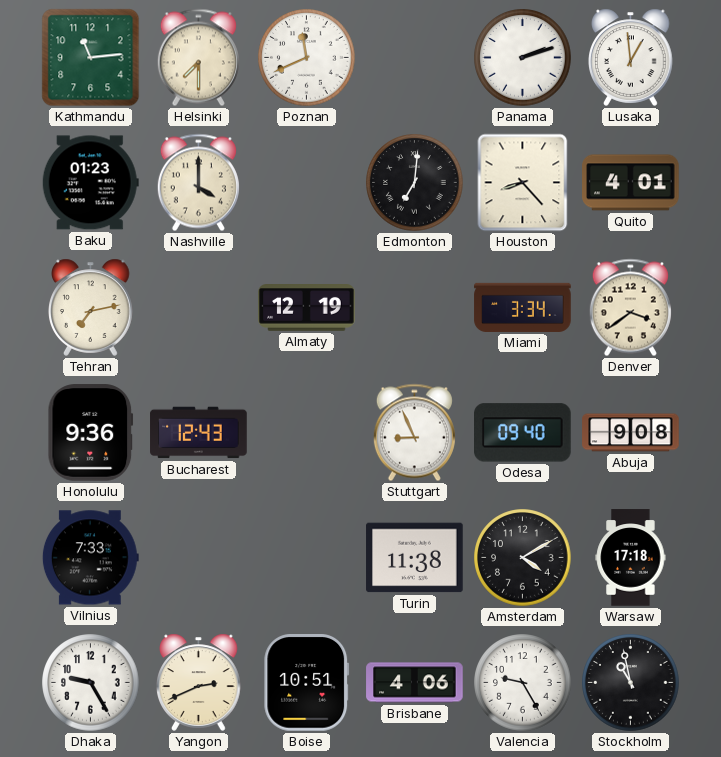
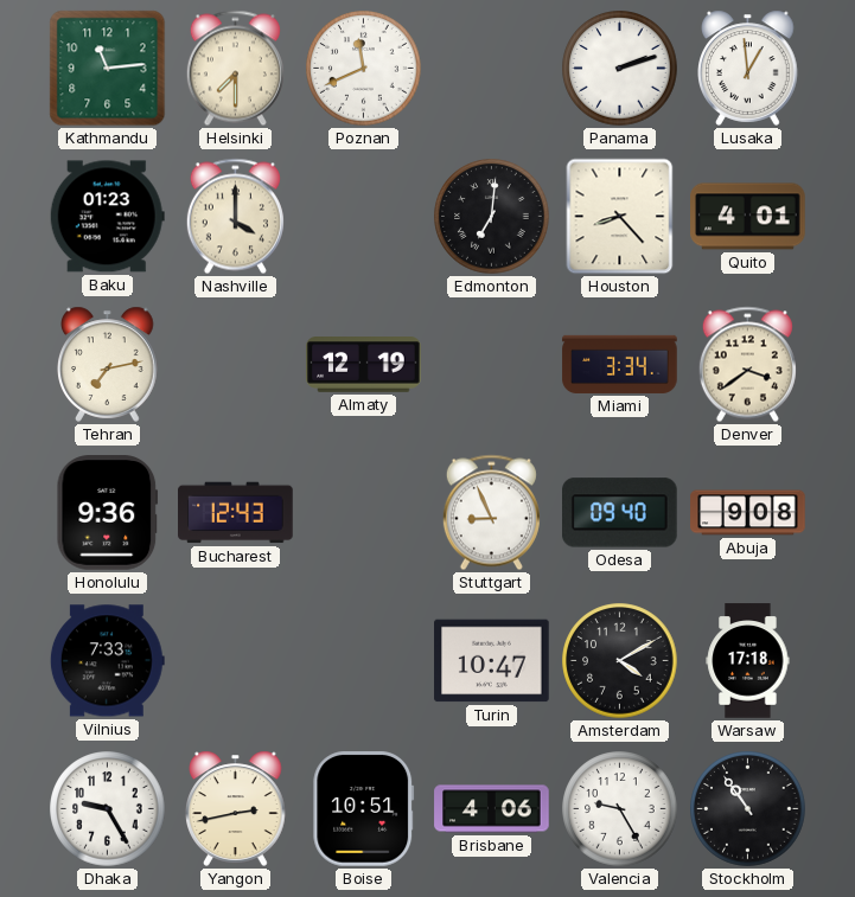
Turin: 11:38 -> 10:47
Yangon: 2:41 -> 2:43
Stockholm: 10:58 -> 10:54
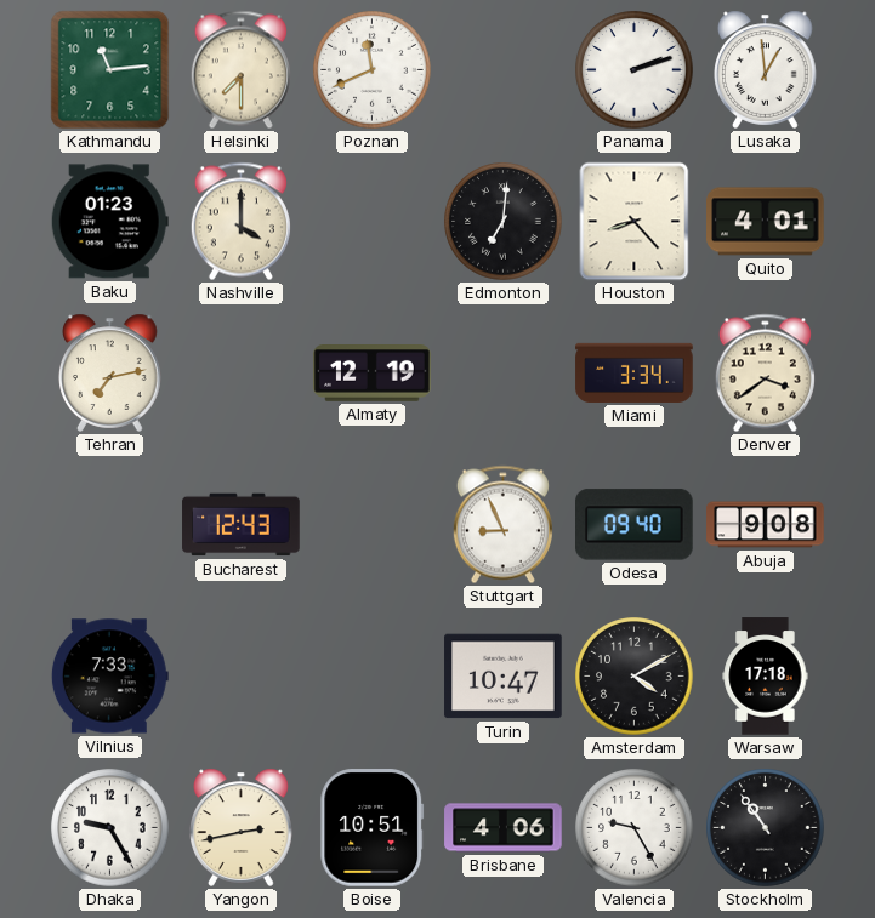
Honolulu: 9:36 -> none
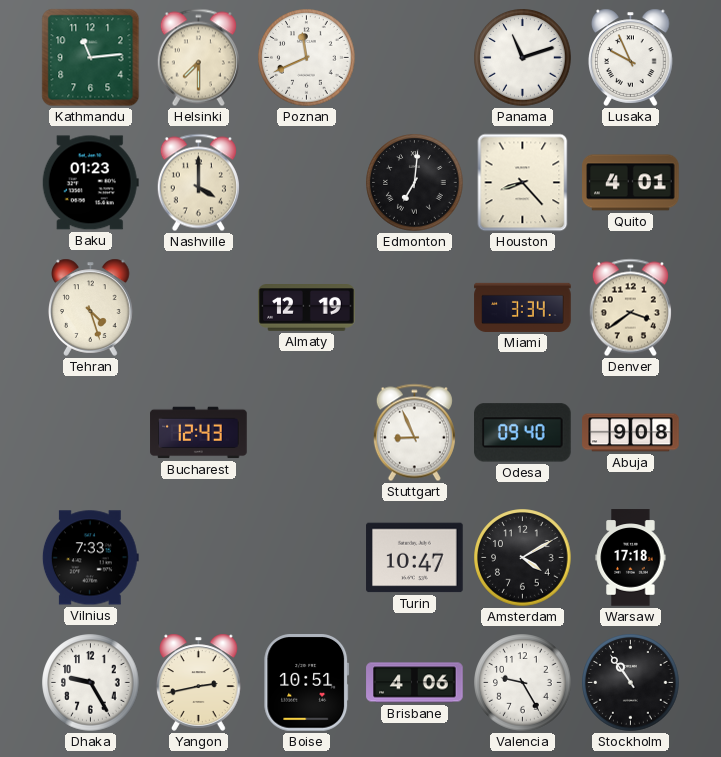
Panama: 2:12 -> 11:12
Lusaka: 12:59 -> 9:56
Tehran: 7:13 -> 4:27
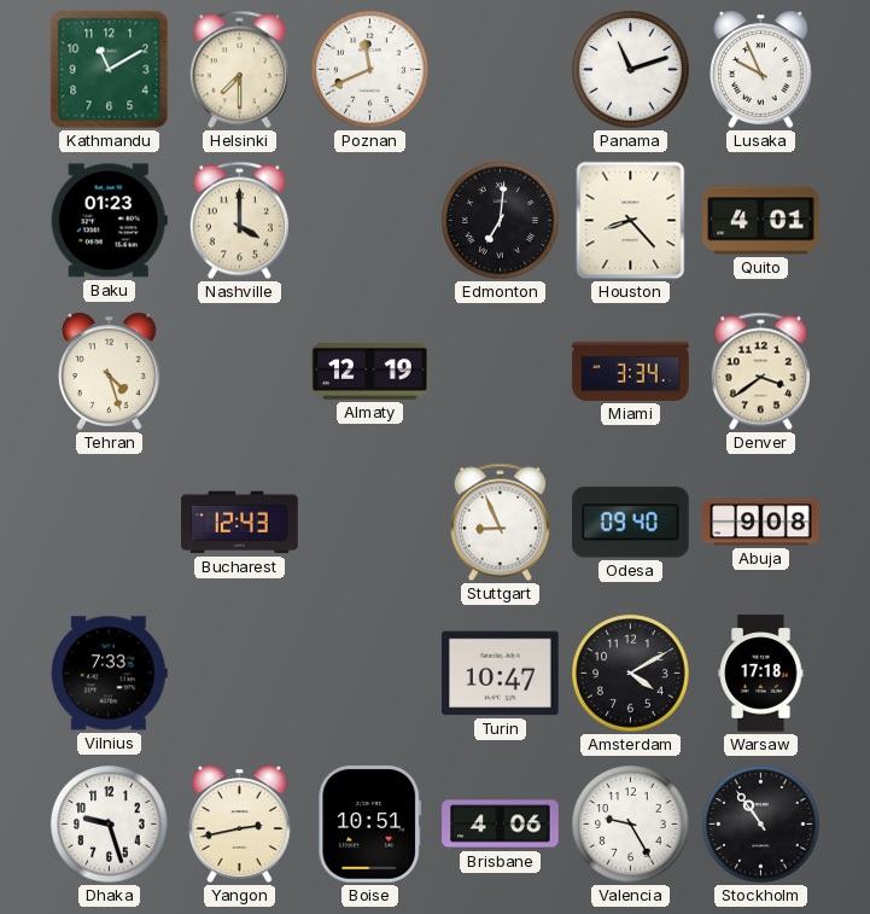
Kathmandu: 11:14 -> 11:10
Dhaka: 9:25 -> 9:27
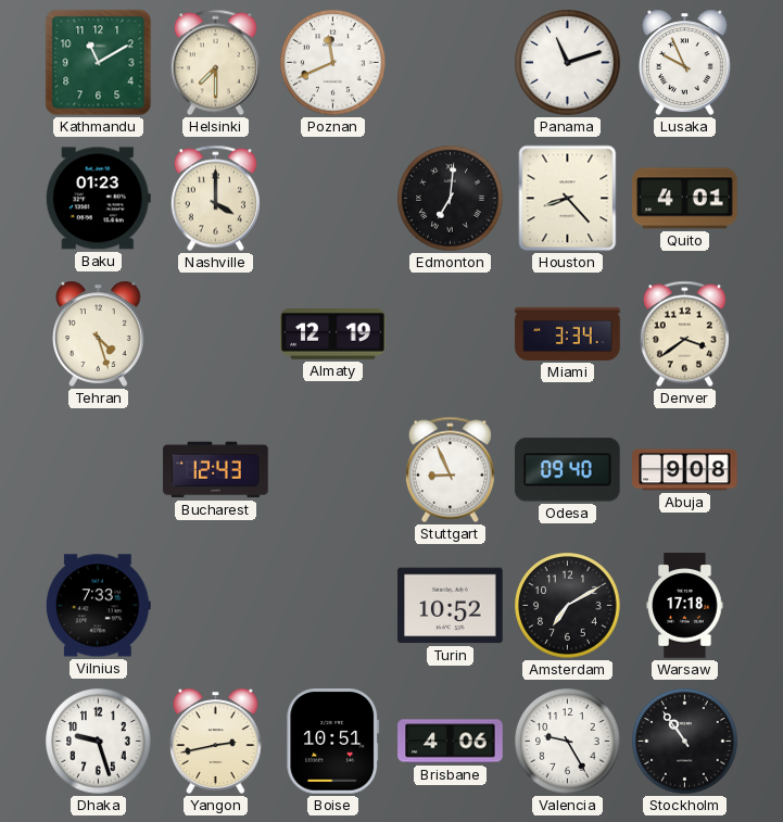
Turin: 10:47 -> 10:52
Amsterdam: 4:10 -> 7:10
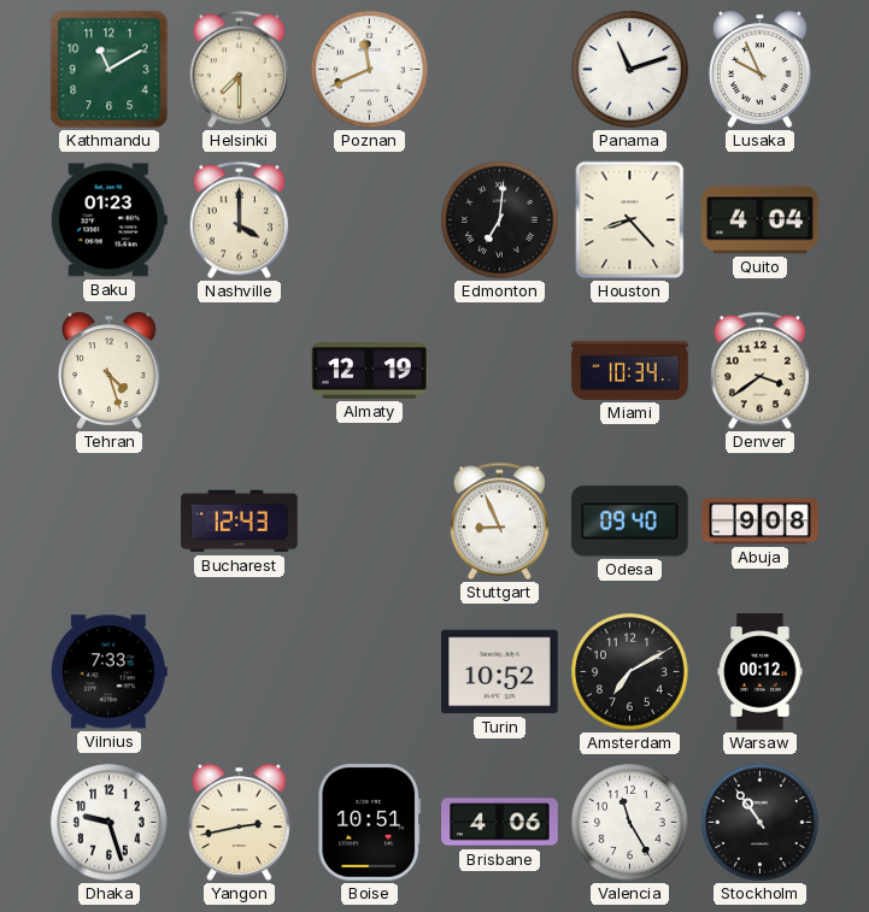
Quito: 4:01 -> 4:04
Miami: 3:34 -> 10:34
Warsaw: 17:18 -> 00:12
Valencia: 9:25 -> 11:25
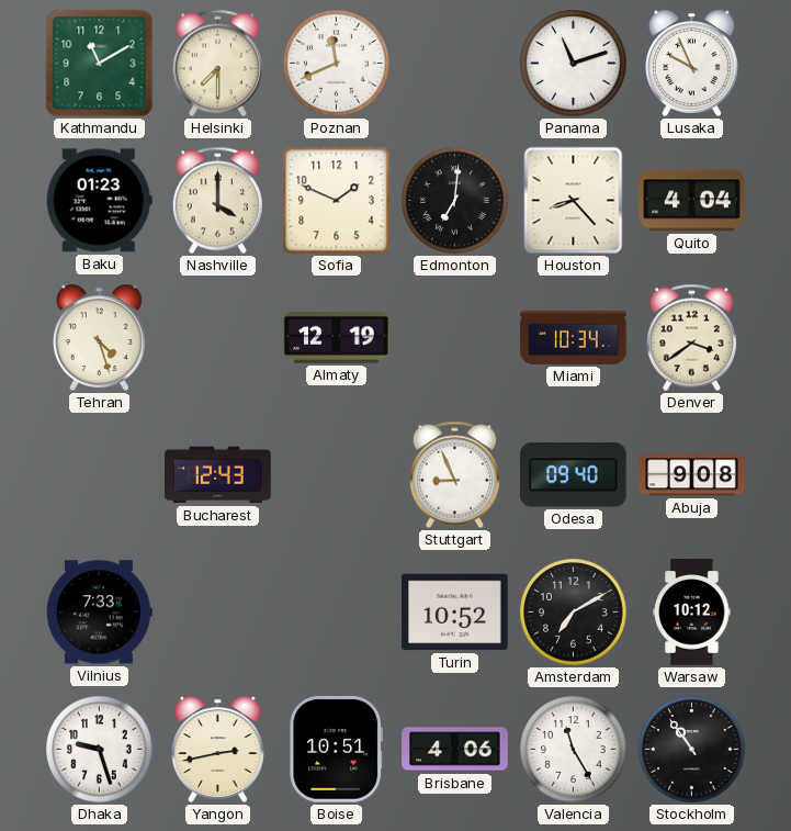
Sofia: none -> 1:49
Warsaw: 00:12 -> 10:12
